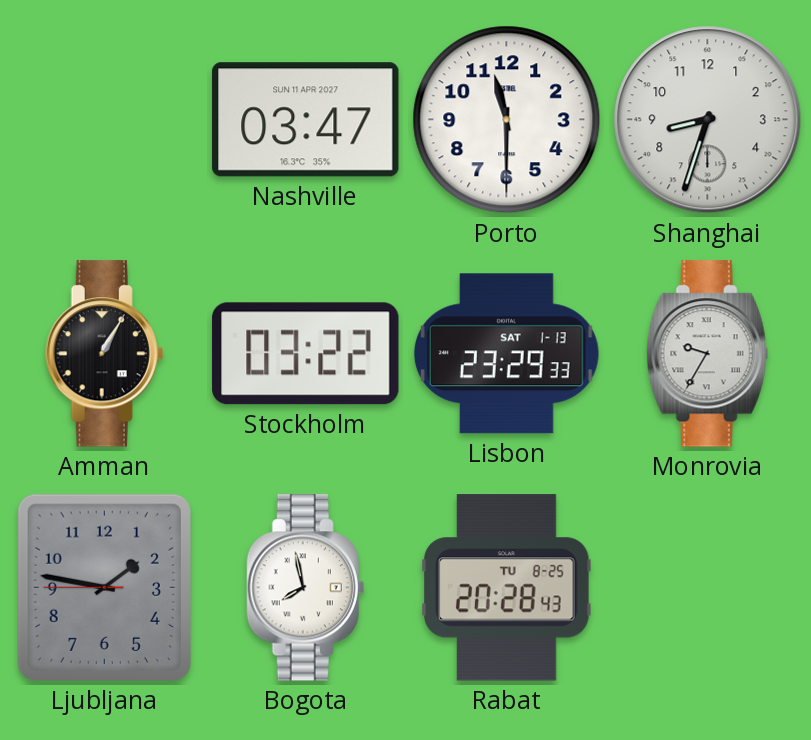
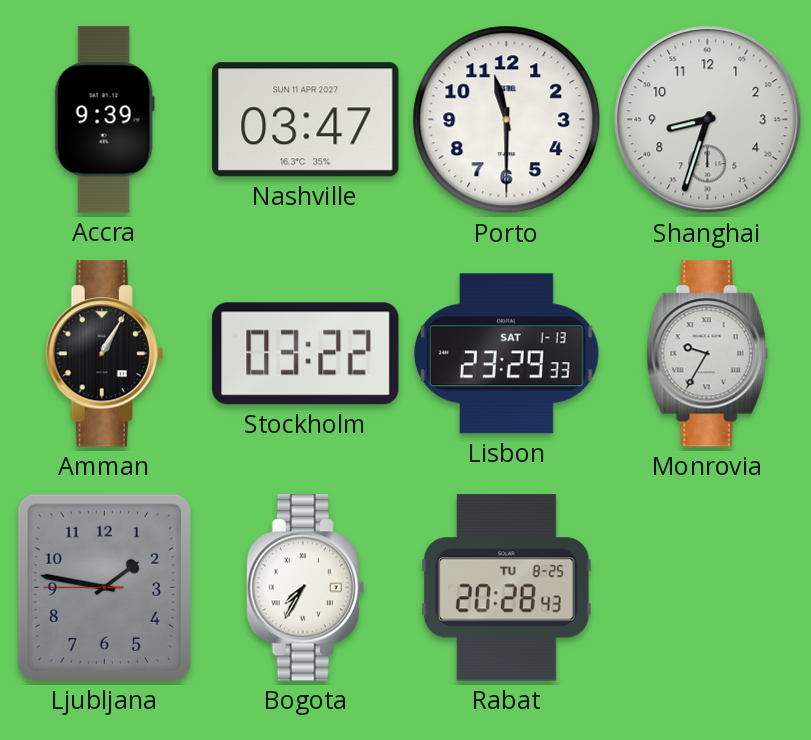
Accra: none -> 9:39
Bogota: 7:58 -> 7:35
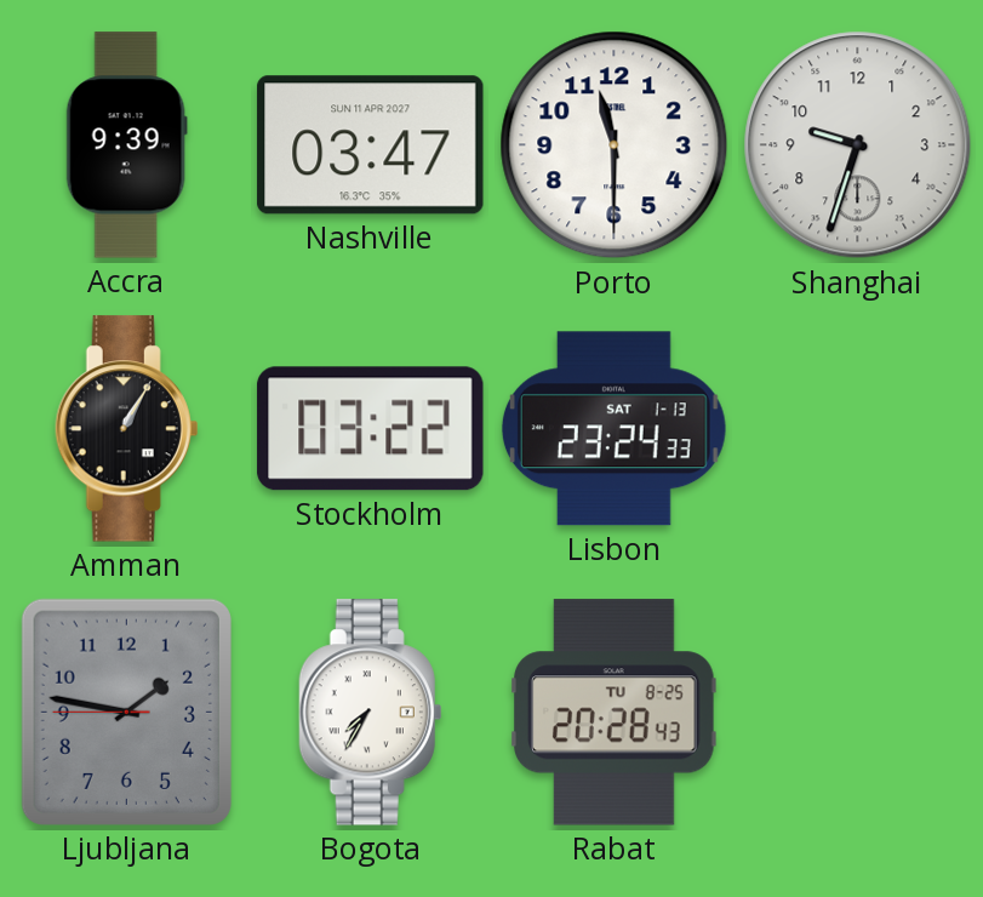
Shanghai: 8:33 -> 9:33
Lisbon: 23:29 -> 23:24
Monrovia: 9:35 -> none
